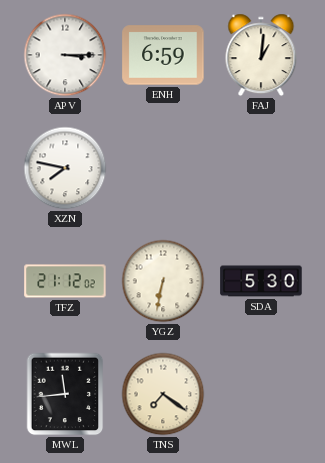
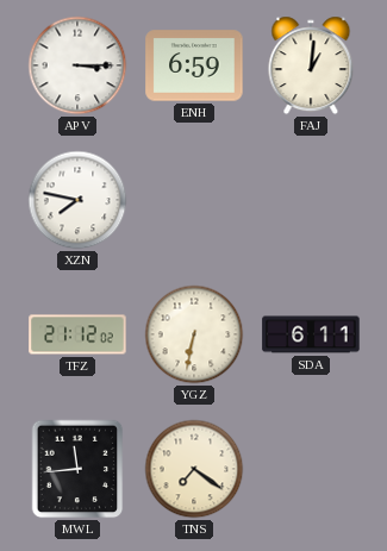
SDA: 5:30 -> 6:11
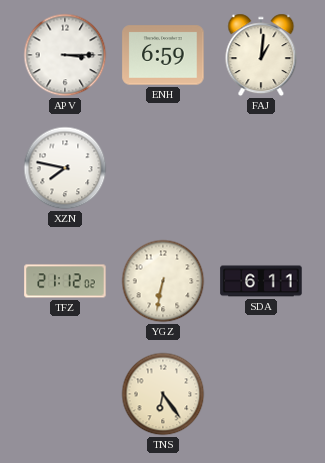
MWL: 11:44 -> none
TNS: 7:21 -> 6:24
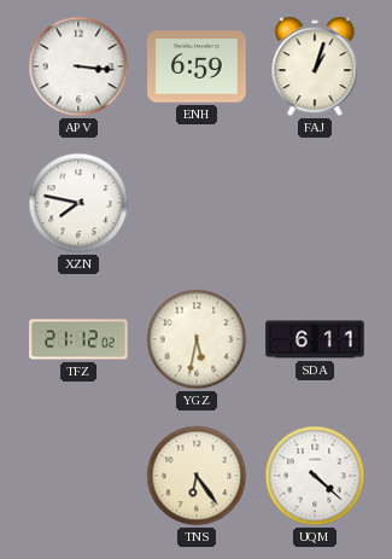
APV: 3:15 -> 3:16
FAJ: 1:01 -> 1:03
YGZ: 6:32 -> 5:32
UQM: none -> 4:22
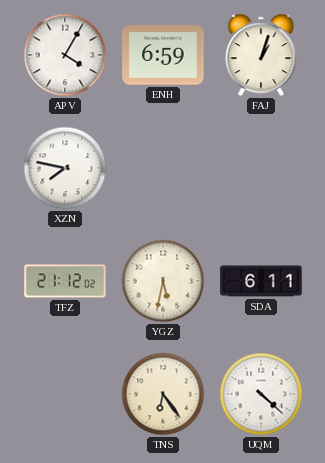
APV: 3:16 -> 4:05
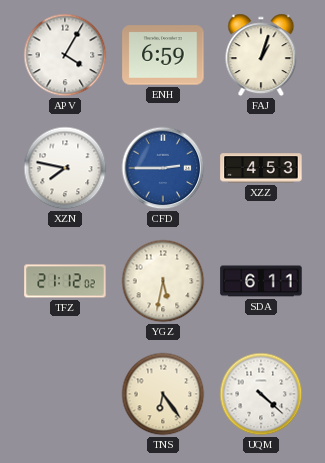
CFD: none -> 2:45
XZZ: none -> 4:53
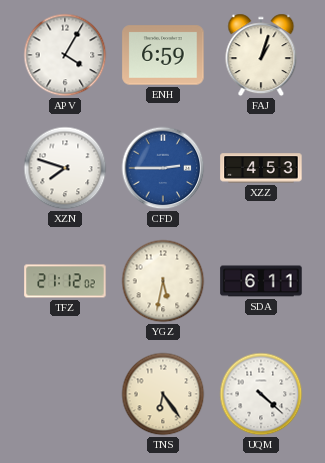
XZN: 7:47 -> 7:48
